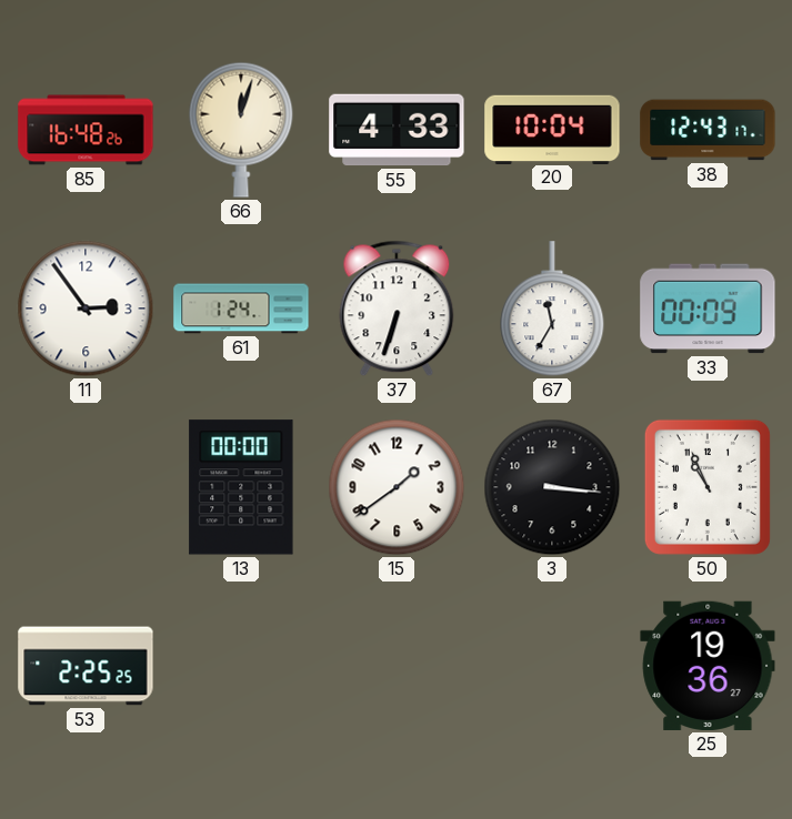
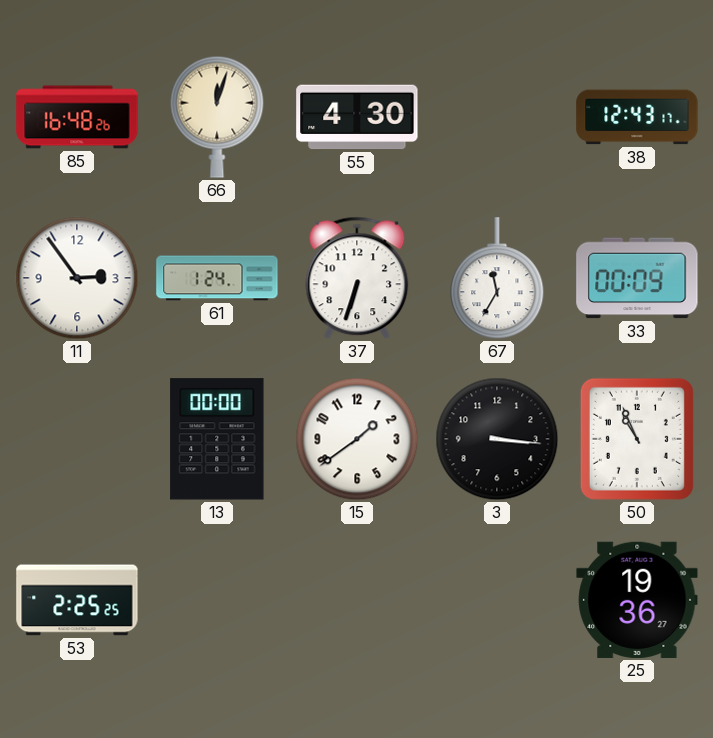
55: 4:33 -> 4:30
20: 10:04 -> none
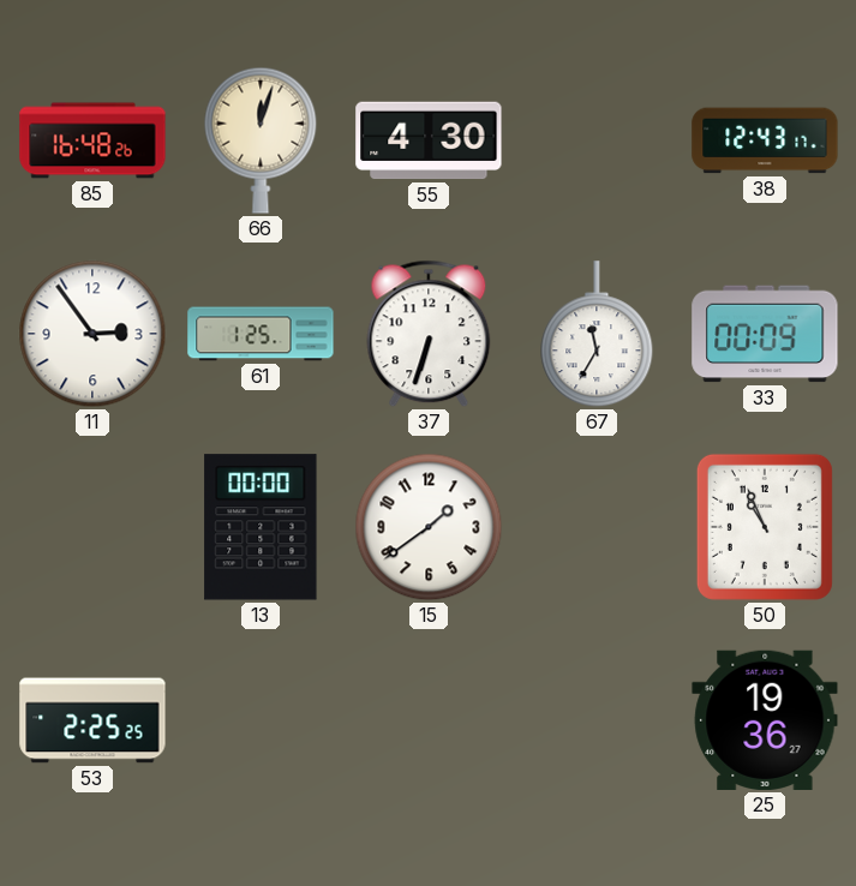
61: 1:24 -> 1:25
3: 3:16 -> none
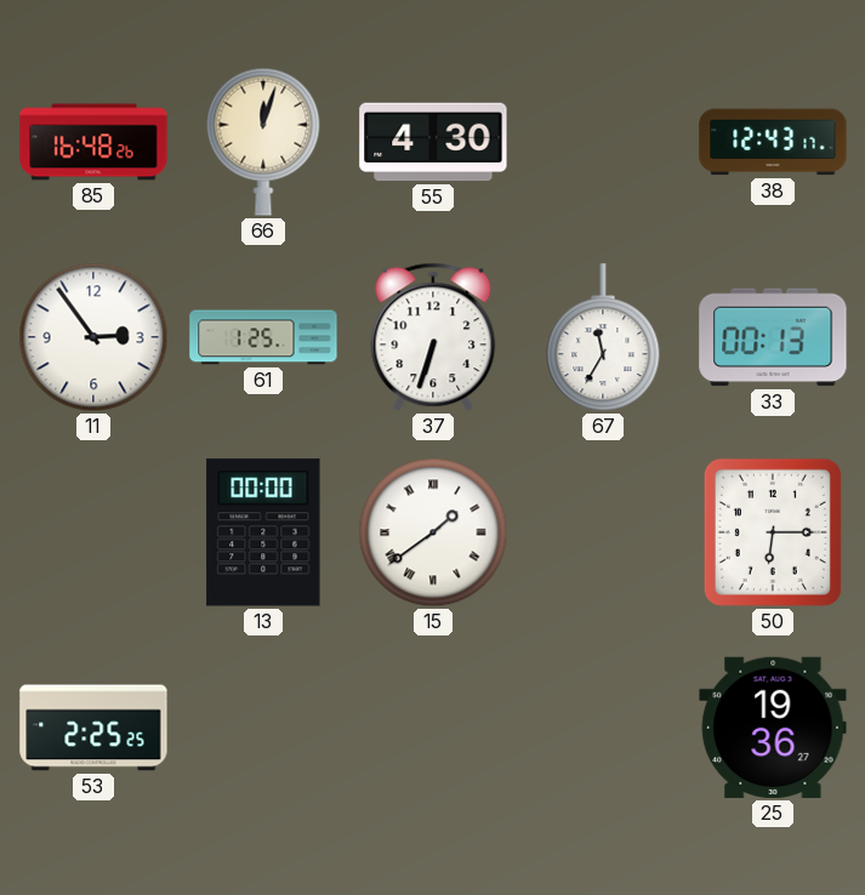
33: 00:09 -> 00:13
15 numerals: Arabic -> Roman
50: 10:56 -> 6:15
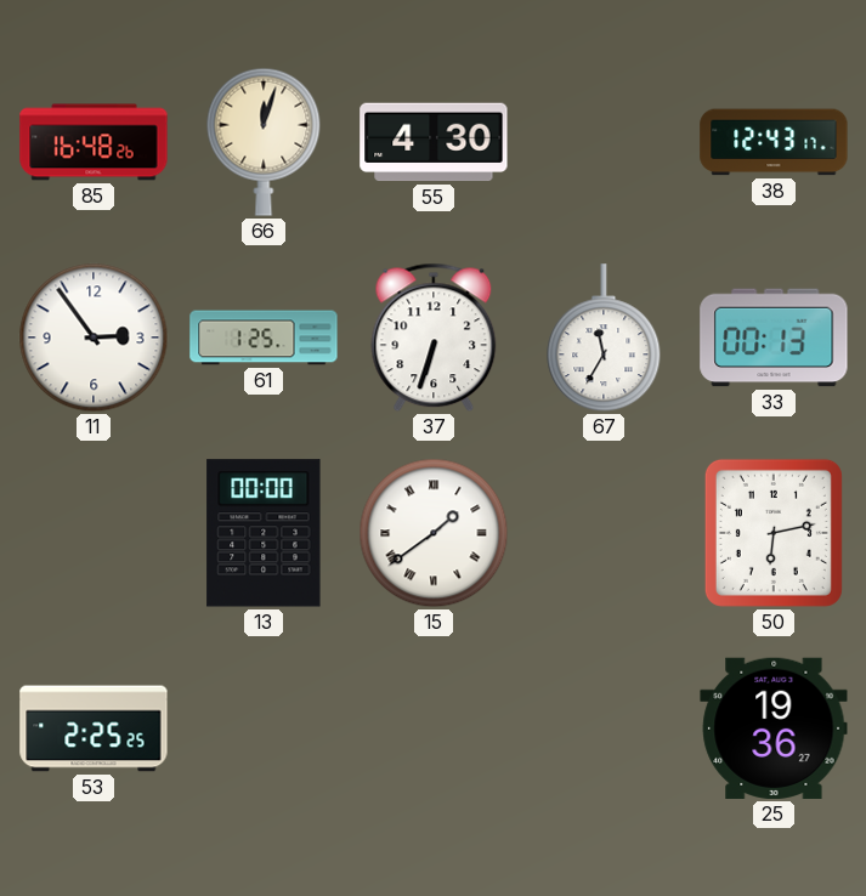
50: 6:15 -> 6:13
